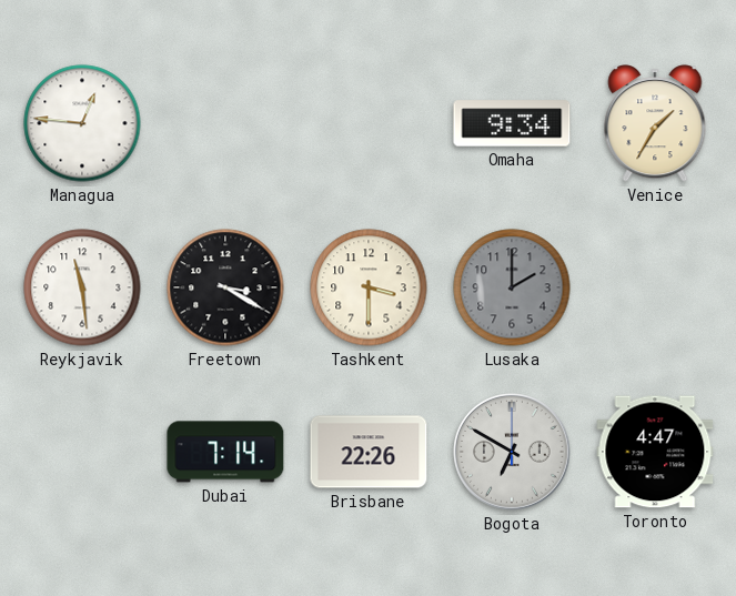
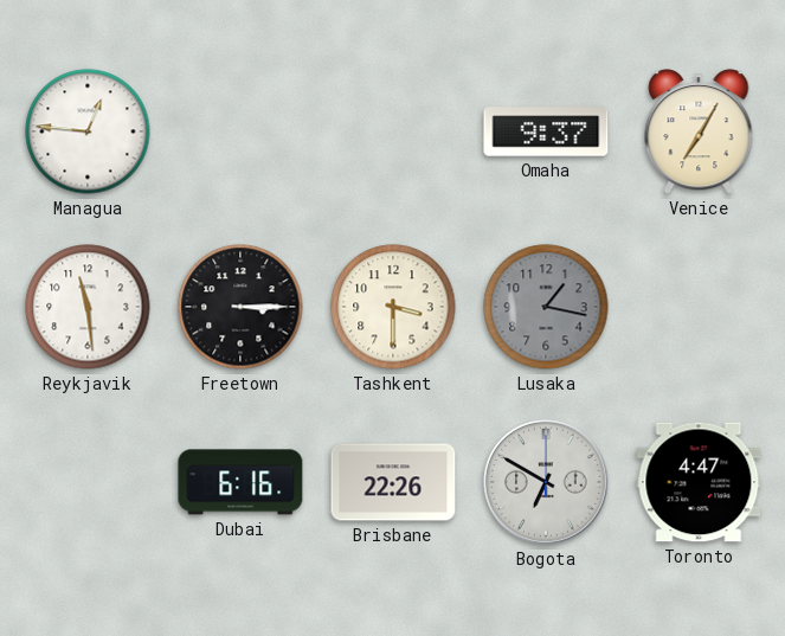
Omaha: 9:34 -> 9:37
Venice: 1:35 -> 7:05
Freetown: 3:20 -> 3:15
Lusaka: 2:00 -> 1:17
Dubai: 7:14 -> 6:16
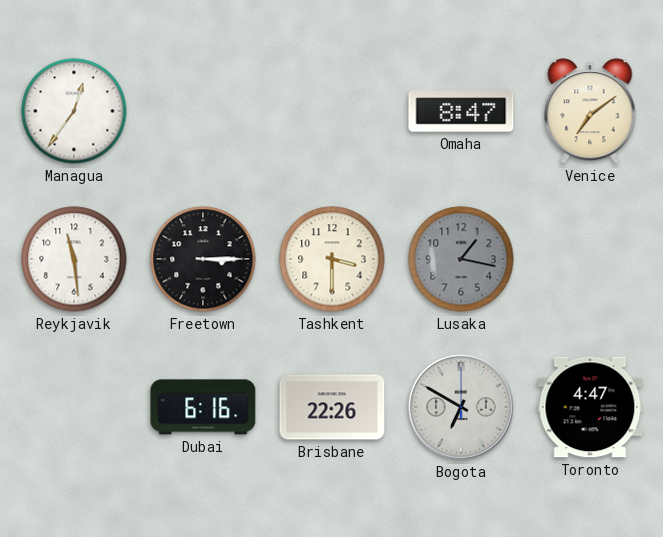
Managua: 12:46 -> 12:36
Omaha: 9:37 -> 8:47
Venice: 7:05 -> 7:09
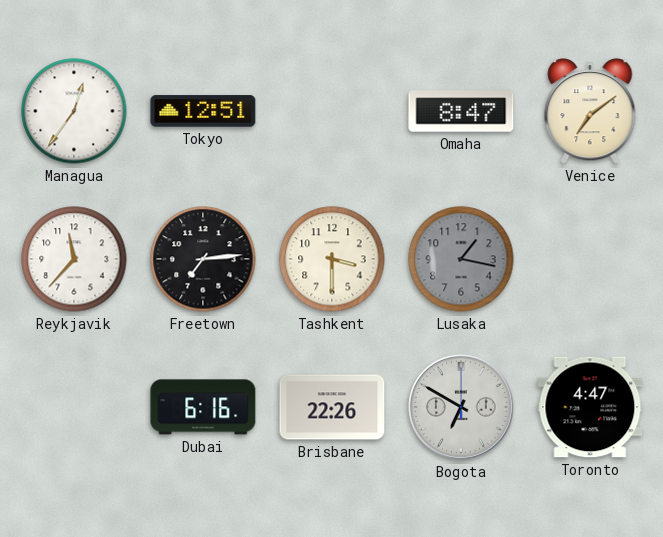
Tokyo: none -> 12:51
Reykjavik: 11:29 -> 11:37
Freetown: 3:15 -> 7:14
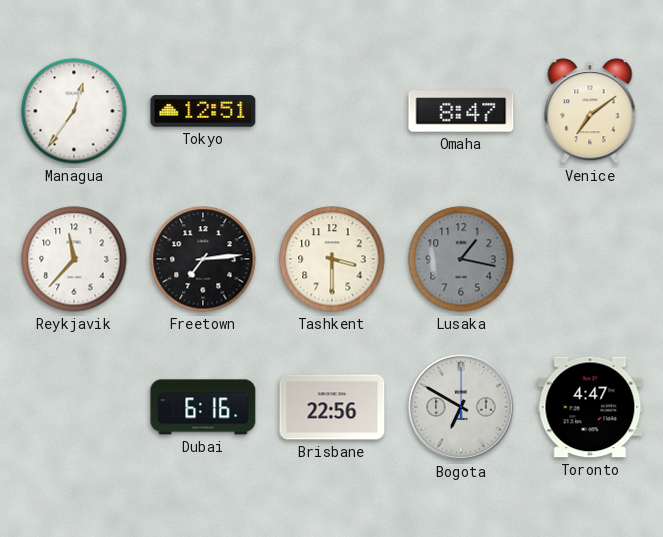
Brisbane: 22:26 -> 22:56
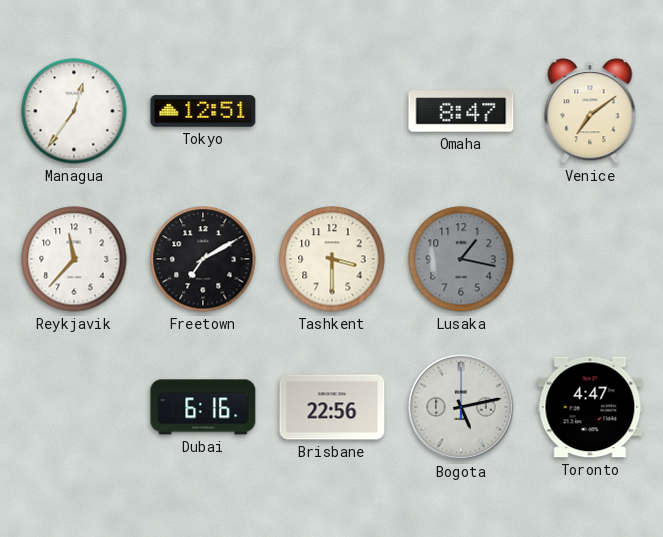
Freetown: 7:14 -> 7:10
Bogota: 6:50 -> 5:13
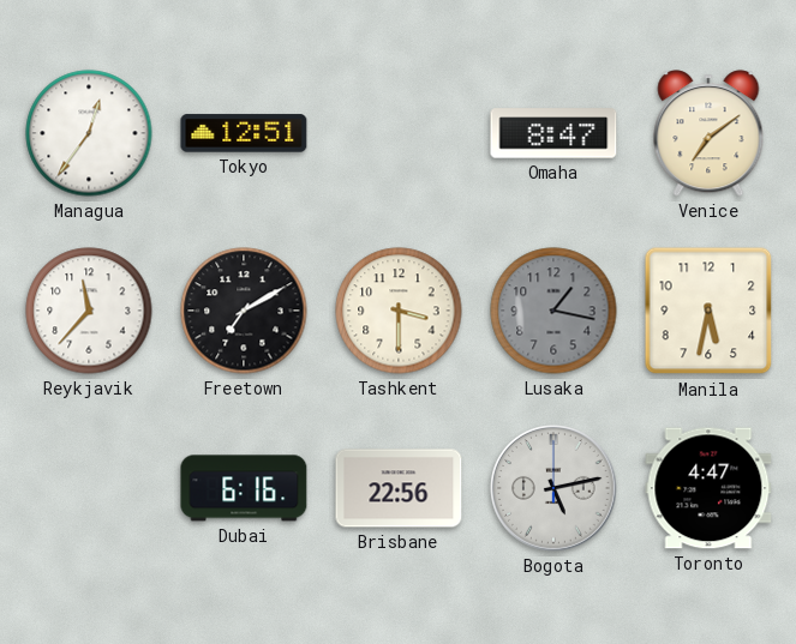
Manila: none -> 5:32
